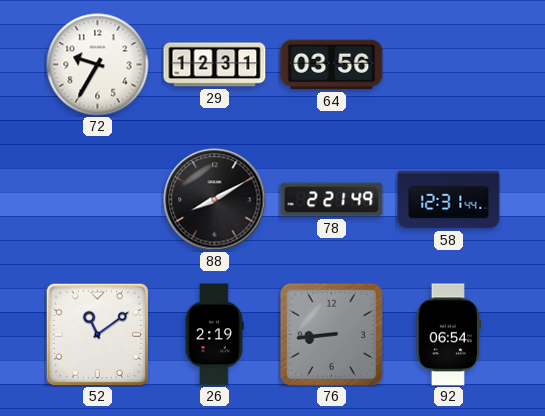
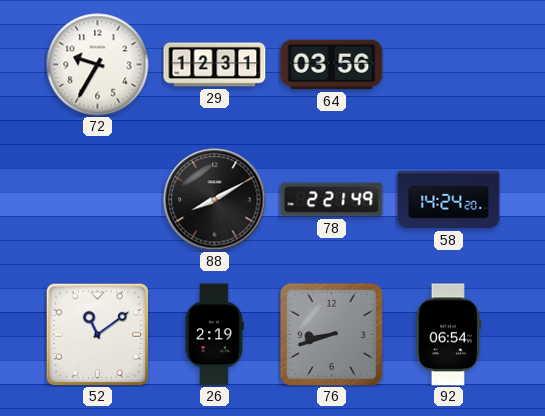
58: 12:31 -> 14:24
76: 8:44 -> 8:42
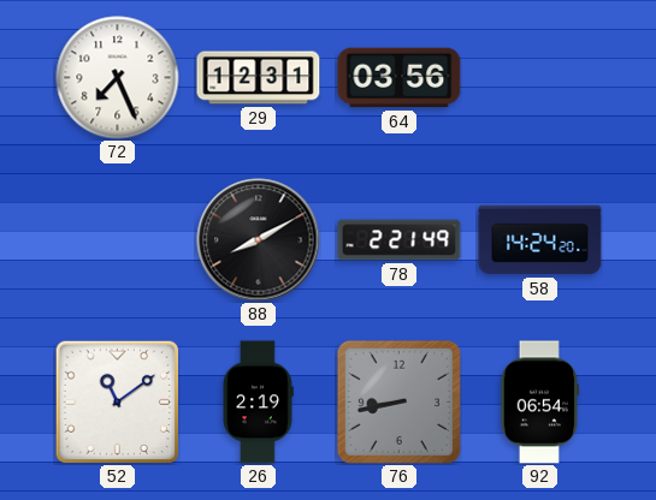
72: 9:35 -> 7:26
76: 8:42 -> 8:43
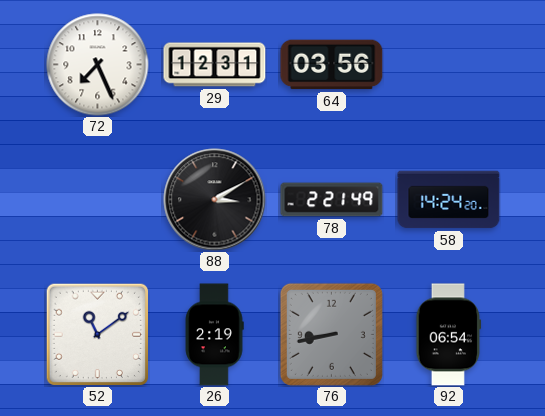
88: 8:10 -> 3:10
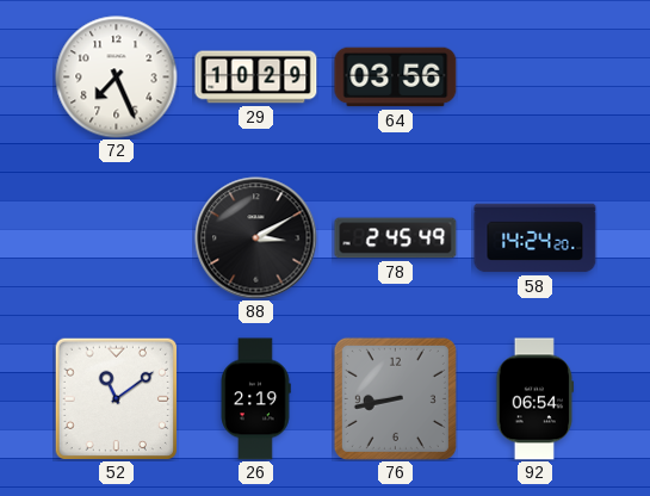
29: 12:31 -> 10:29
78: 2:21 -> 2:45
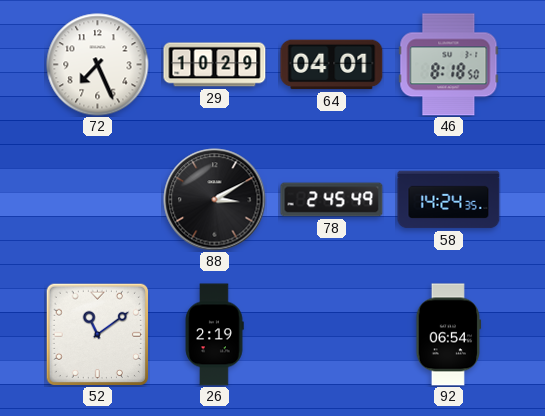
64: 03:56 -> 04:01
46: none -> 8:18
58: 14:24:20 -> 14:24:35
76: 8:43 -> none
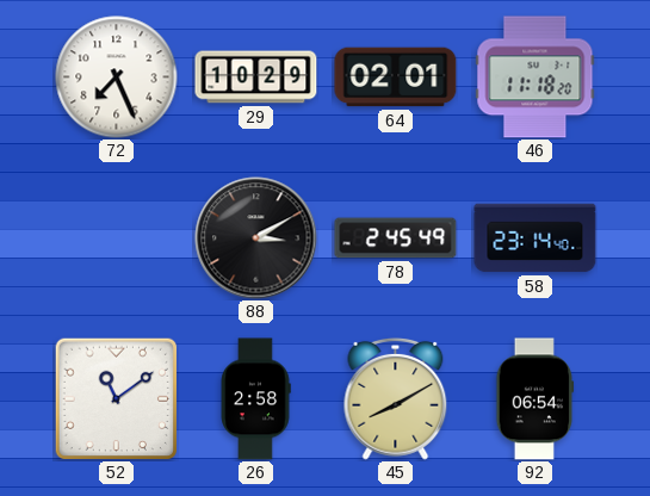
64: 04:01 -> 02:01
46: 8:18 -> 11:18
58: 14:24 -> 23:14
26: 2:19 -> 2:58
45: none -> 8:10
